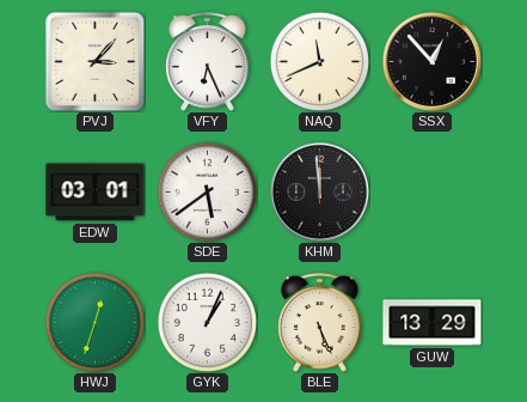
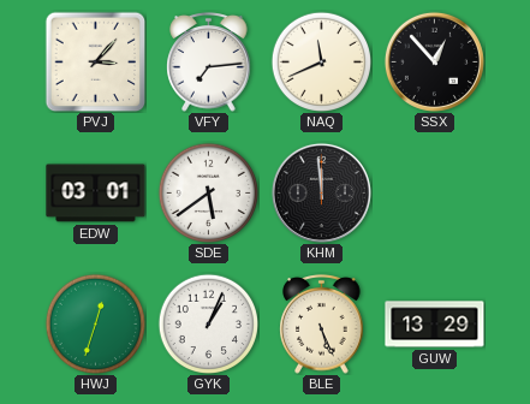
VFY: 6:26 -> 7:14
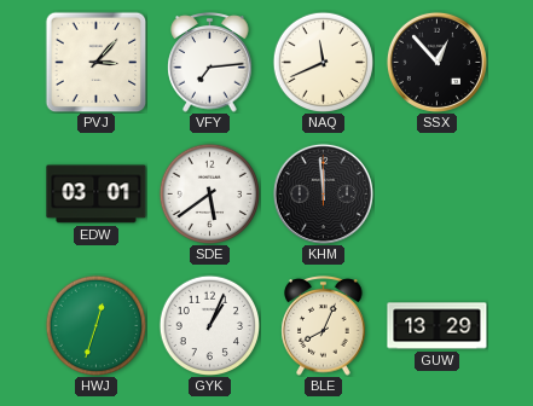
BLE: 5:26 -> 8:04
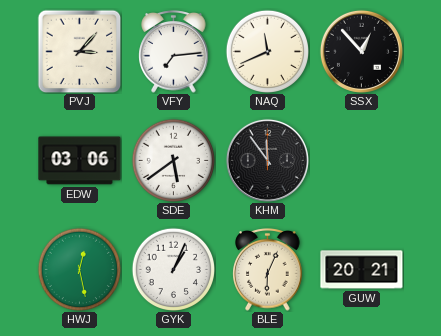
EDW: 03:01 -> 03:06
KHM: 11:59 -> 11:54
HWJ: 12:33 -> 12:28
BLE: 8:04 -> 6:04
GUW: 13:29 -> 20:21
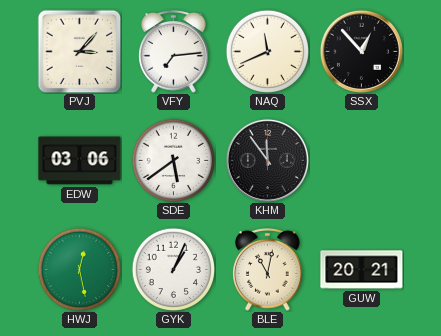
BLE: 6:04 -> 11:02
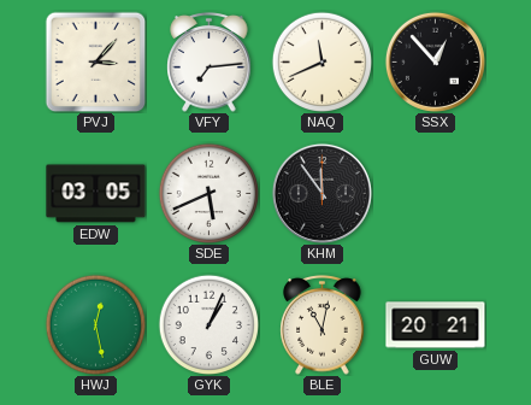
EDW: 03:06 -> 03:05
SDE: 5:39 -> 5:41
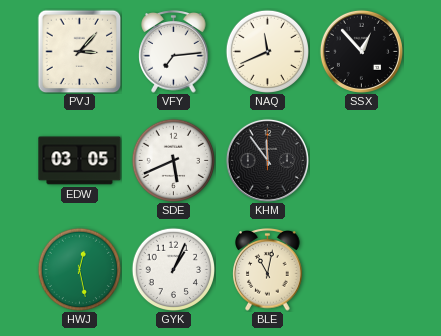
GUW: 20:21 -> none
